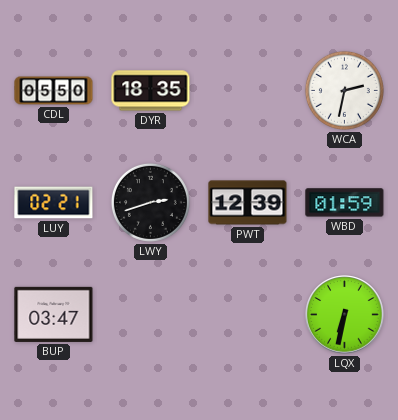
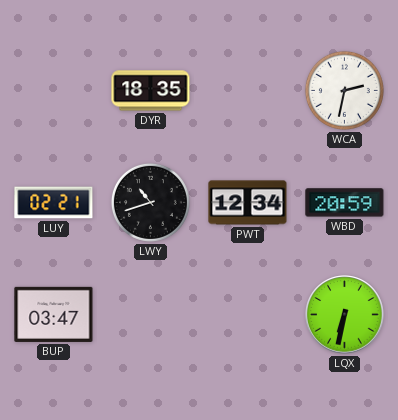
CDL: 05:50 -> none
LWY: 2:42 -> 10:42
PWT: 12:39 -> 12:34
WBD: 01:59 -> 20:59
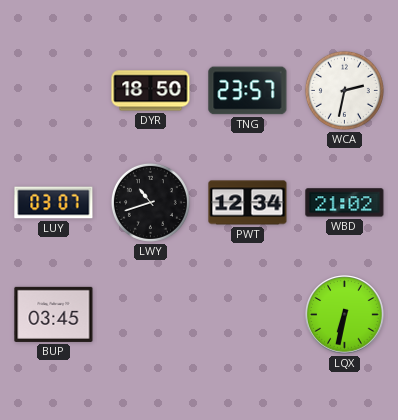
DYR: 18:35 -> 18:50
TNG: none -> 23:57
LUY: 02:21 -> 03:07
WBD: 20:59 -> 21:02
BUP: 03:47 -> 03:45
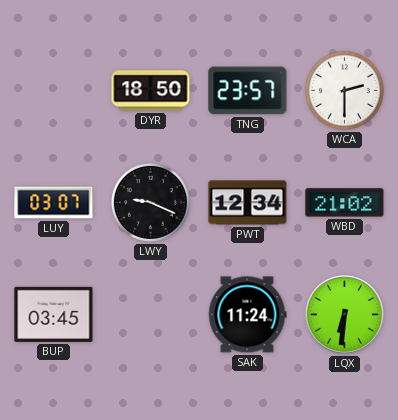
WCA: 2:32 -> 2:30
LWY: 10:42 -> 9:19
SAK: none -> 11:24
LQX: 6:32 -> 6:31
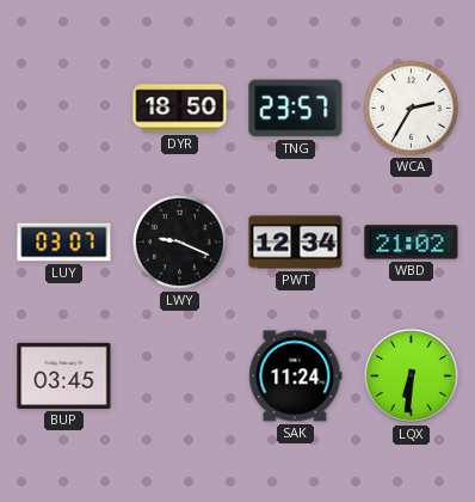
WCA: 2:30 -> 2:35
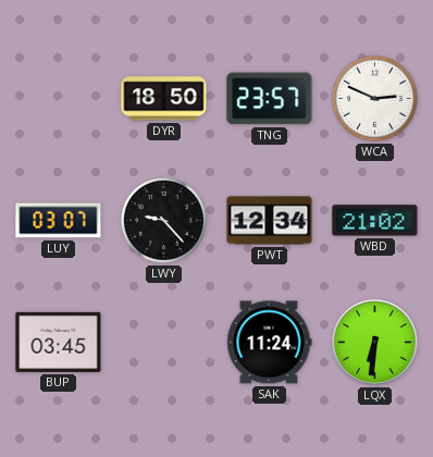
WCA: 2:35 -> 2:49
LWY: 9:19 -> 9:23
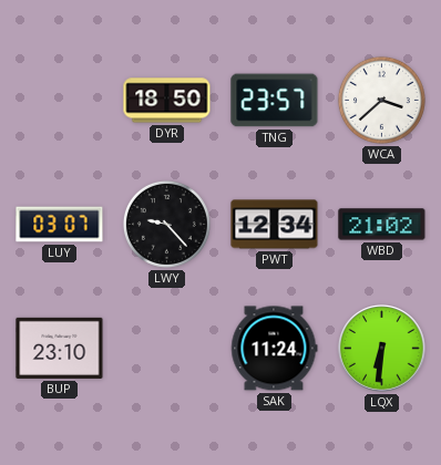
WCA: 2:49 -> 3:38
BUP: 03:45 -> 23:10
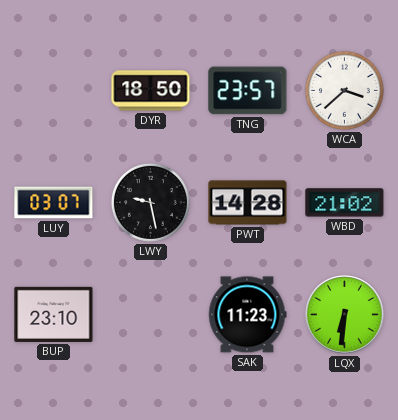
LWY: 9:23 -> 9:28
PWT: 12:34 -> 14:28
SAK: 11:24 -> 11:23
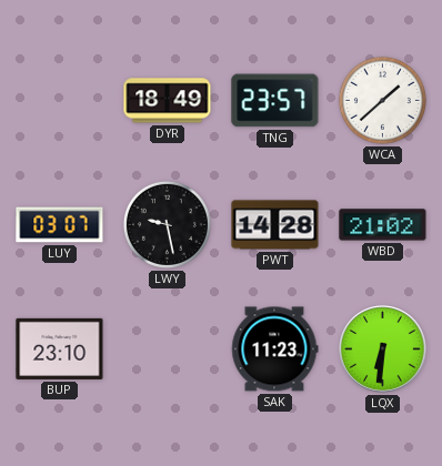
DYR: 18:50 -> 18:49
WCA: 3:38 -> 1:38
